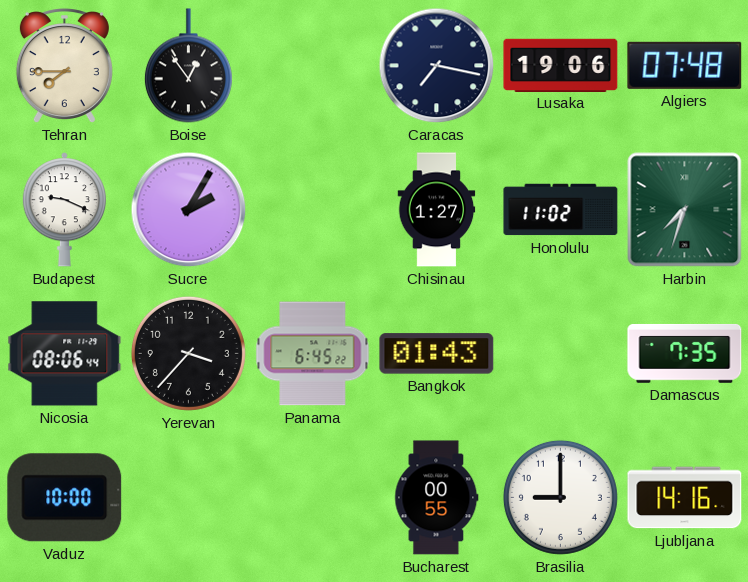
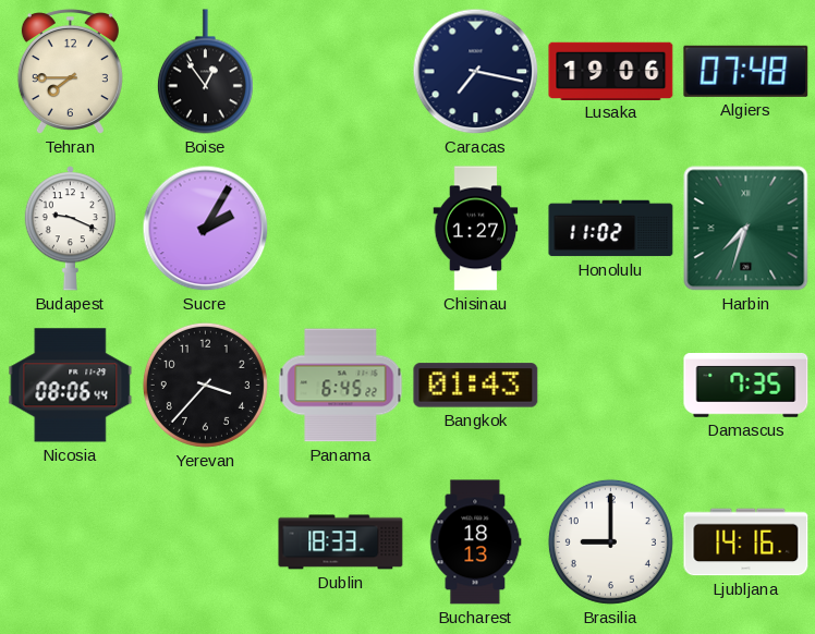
Vaduz: 10:00 -> none
Dublin: none -> 18:33
Bucharest: 00:55 -> 18:13
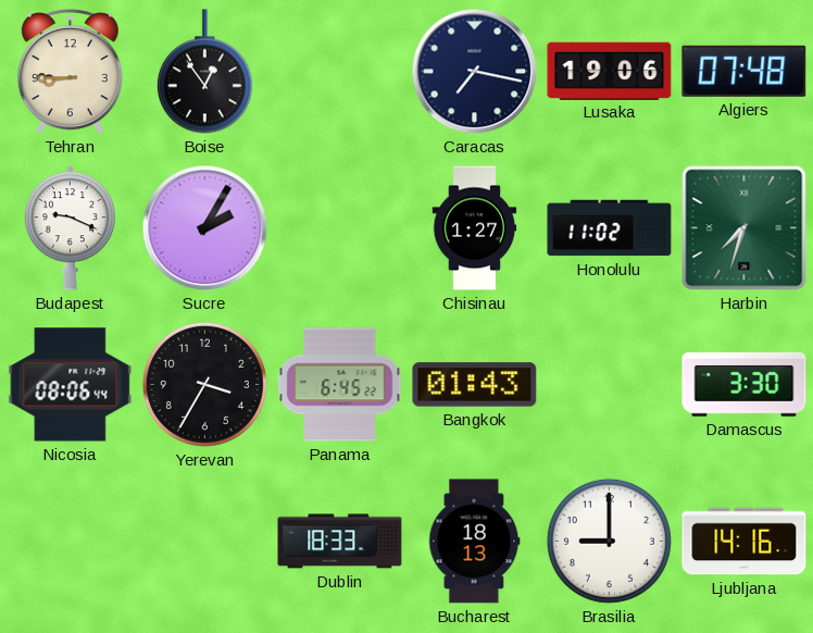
Tehran: 7:45 -> 8:45
Yerevan: 3:37 -> 3:35
Damascus: 7:35 -> 3:30
